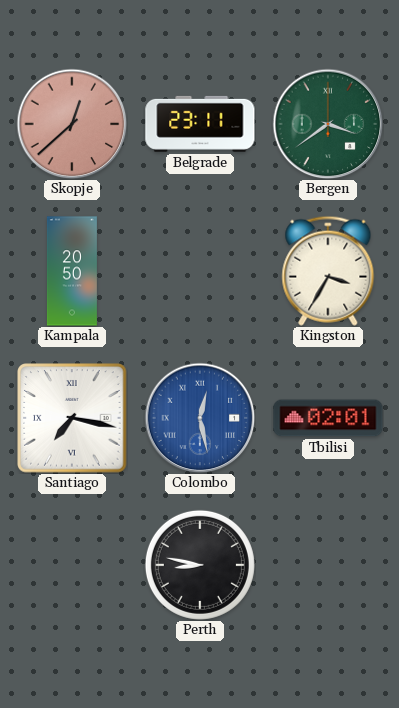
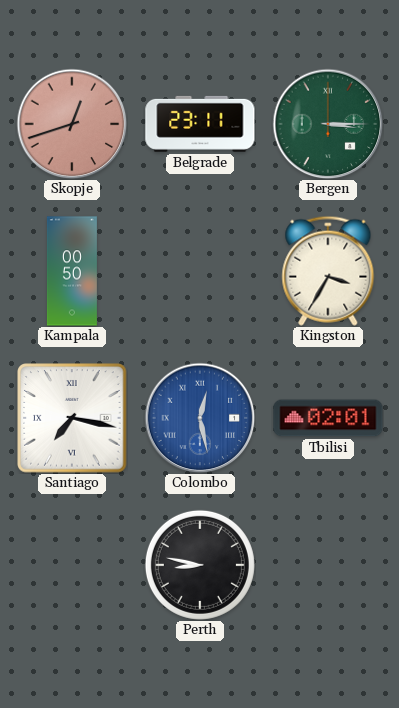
Skopje: 12:38 -> 12:42
Bergen: 3:39 -> 3:15
Kampala: 20:50 -> 00:50
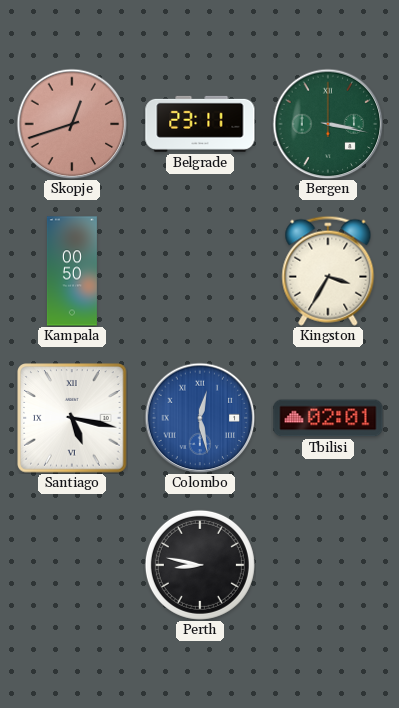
Bergen: 3:15 -> 3:17
Santiago: 7:17 -> 5:17
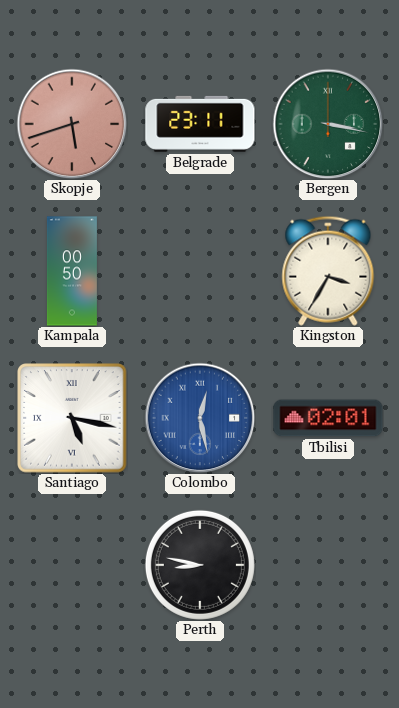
Skopje: 12:42 -> 5:42
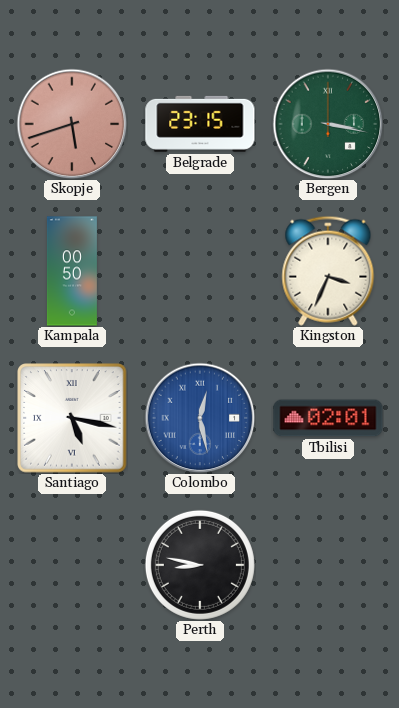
Belgrade: 23:11 -> 23:15
Kingston: 3:35 -> 3:34
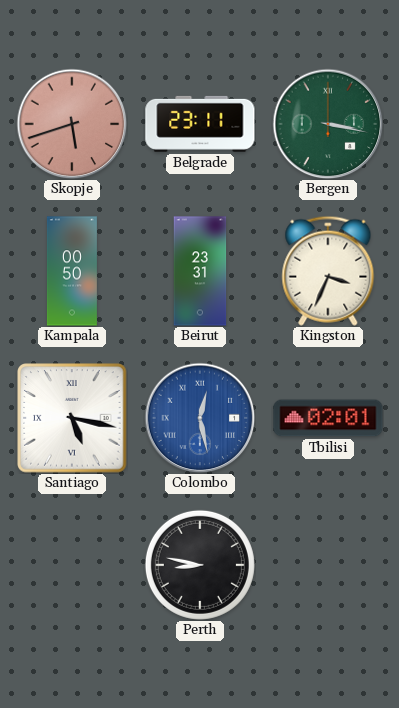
Belgrade: 23:15 -> 23:11
Beirut: none -> 23:31
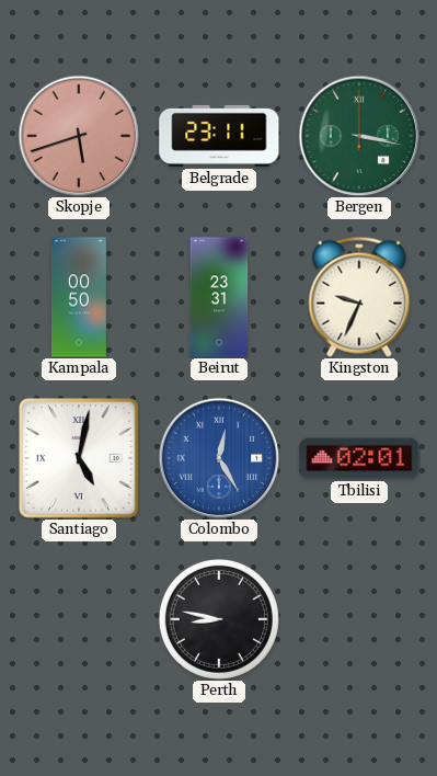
Kingston: 3:34 -> 9:34
Santiago: 5:17 -> 5:02
Colombo: 12:28 -> 12:25
